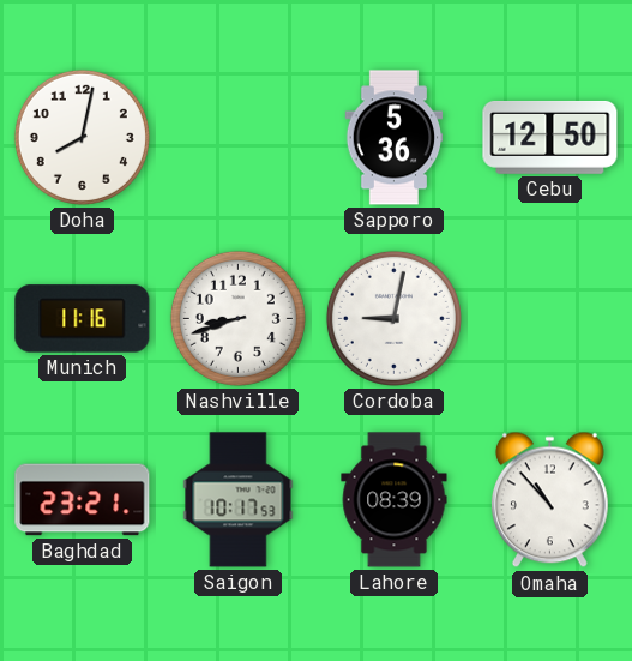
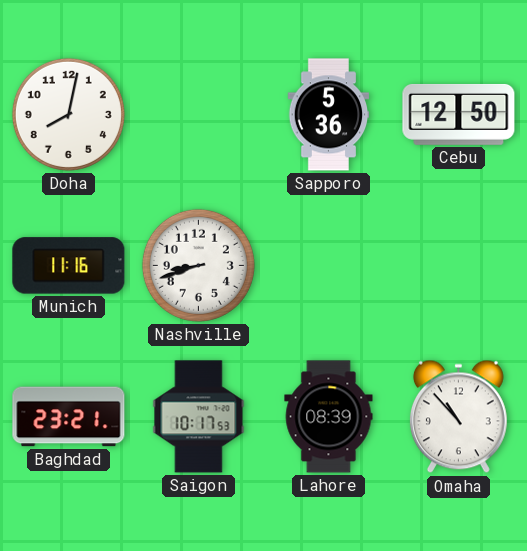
Cordoba: 9:02 -> none
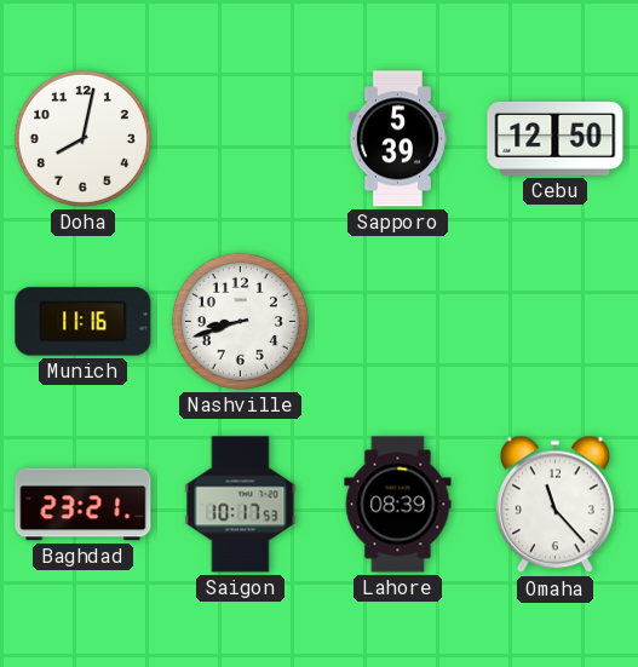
Sapporo: 5:36 -> 5:39
Omaha: 10:53 -> 11:23
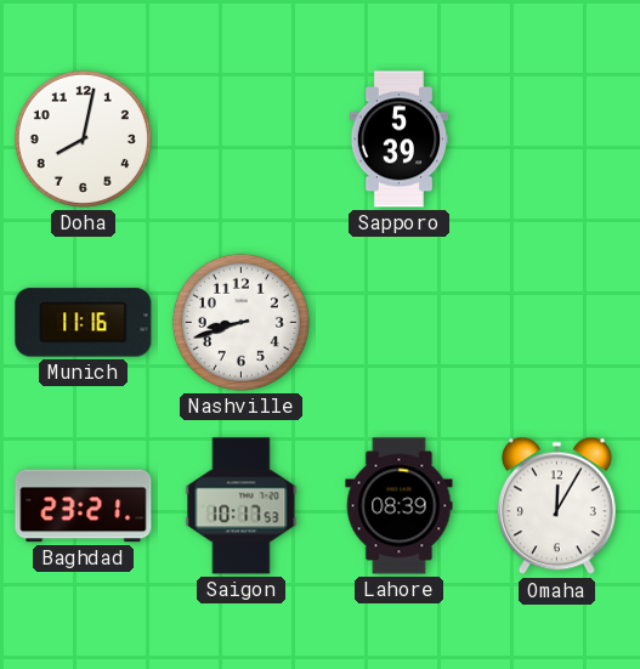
Cebu: 12:50 -> none
Omaha: 11:23 -> 12:05
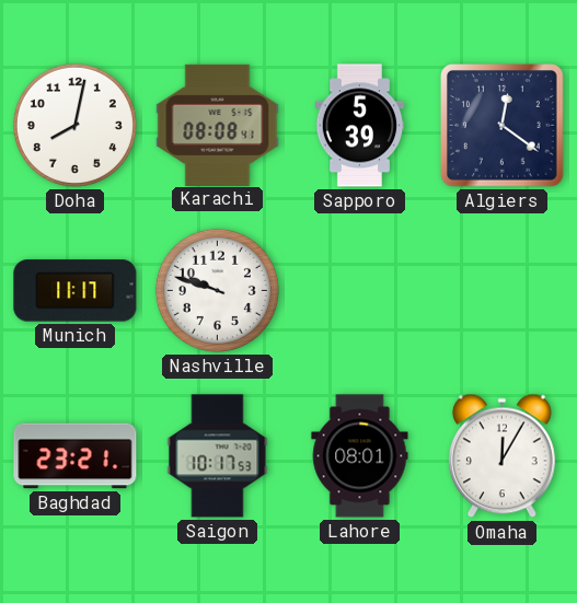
Karachi: none -> 08:08
Algiers: none -> 12:21
Munich: 11:16 -> 11:17
Nashville: 8:42 -> 9:48
Lahore: 08:39 -> 08:01
